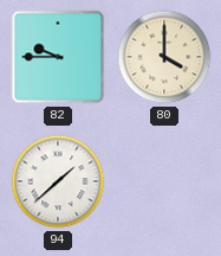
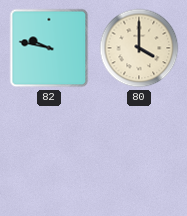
82: 9:45 -> 9:47
94: 1:38 -> none
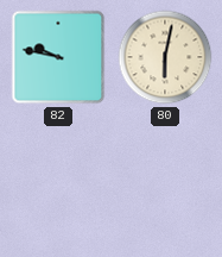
80: 4:00 -> 6:02
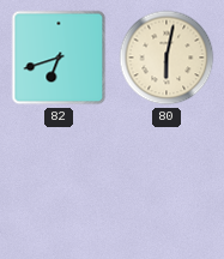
82: 9:47 -> 6:42
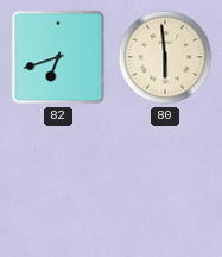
80: 6:02 -> 5:59
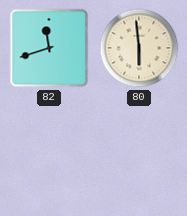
82: 6:42 -> 11:42
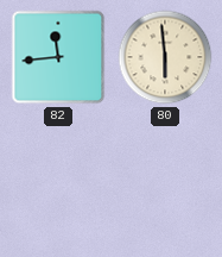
82: 11:42 -> 11:44
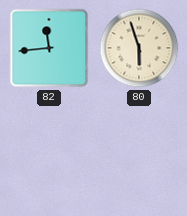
80: 5:59 -> 5:57
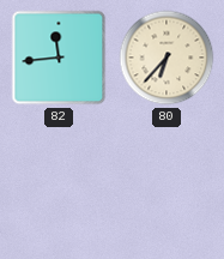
80: 5:57 -> 6:37
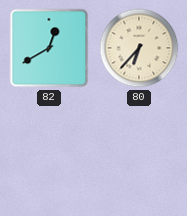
82: 11:44 -> 12:40
